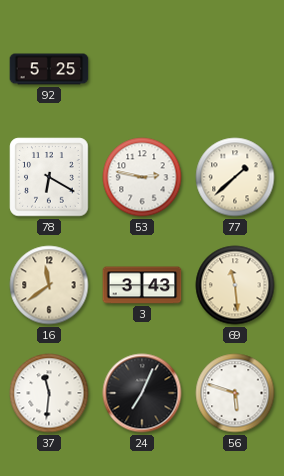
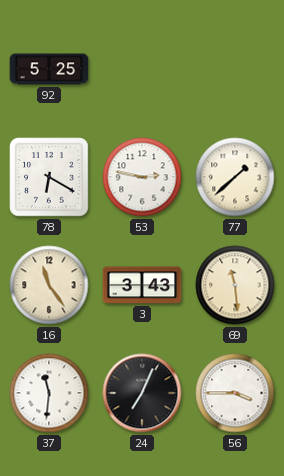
16: 11:39 -> 11:24
56: 5:48 -> 3:45
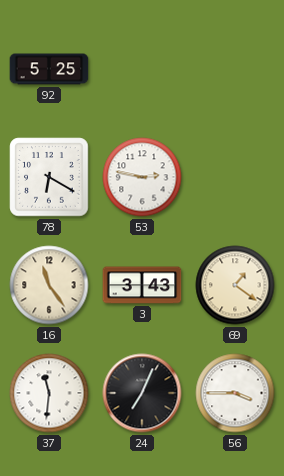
77: 1:38 -> none
69: 11:29 -> 1:21
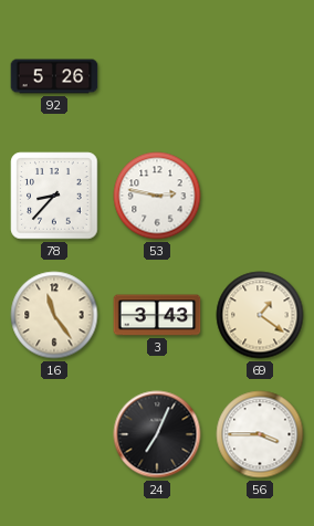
92: 5:25 -> 5:26
78: 6:20 -> 8:37
37: 11:31 -> none
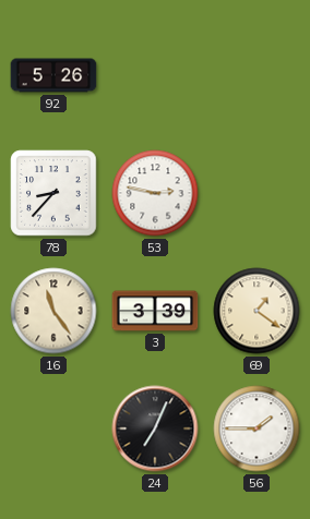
3: 3:43 -> 3:39
56: 3:45 -> 1:45
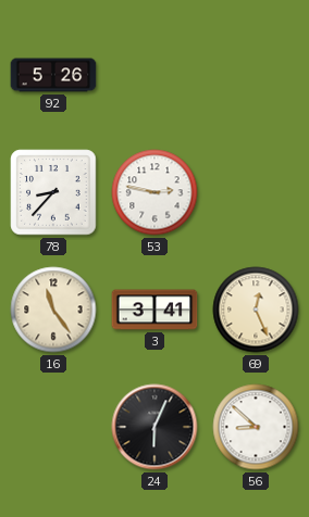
3: 3:39 -> 3:41
69: 1:21 -> 12:26
24: 7:04 -> 6:04
56: 1:45 -> 8:52
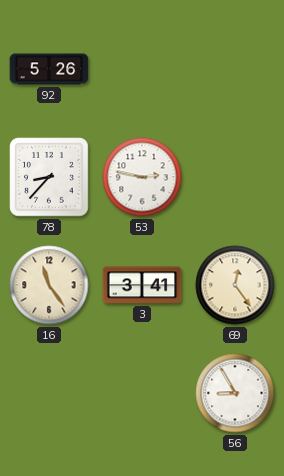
69: 12:26 -> 12:24
24: 6:04 -> none
56: 8:52 -> 8:55
